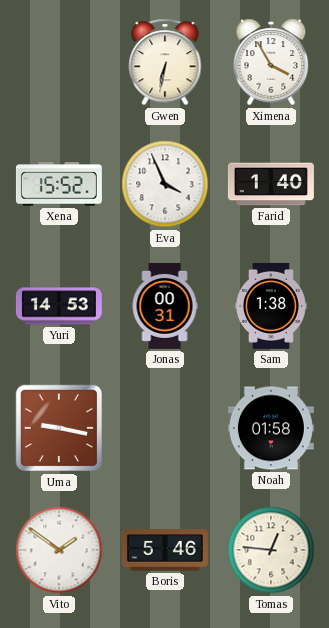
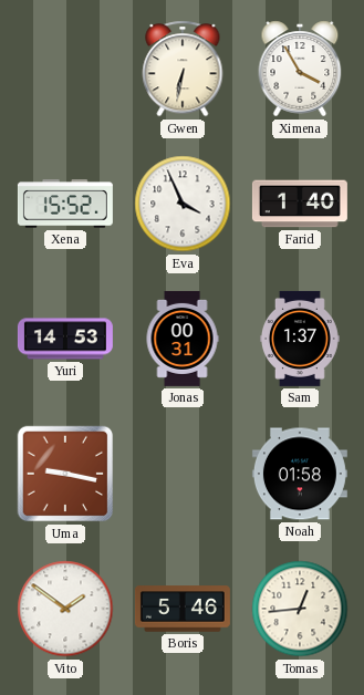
Sam: 1:38 -> 1:37
Tomas: 12:46 -> 12:44
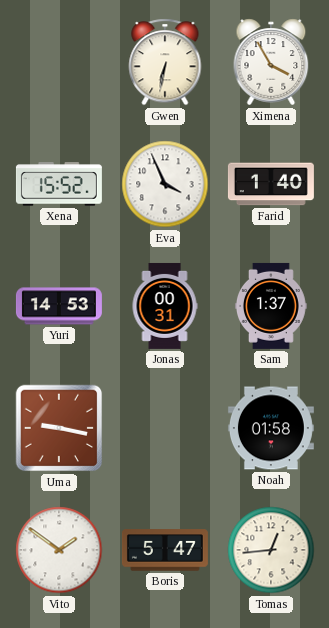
Boris: 5:46 -> 5:47
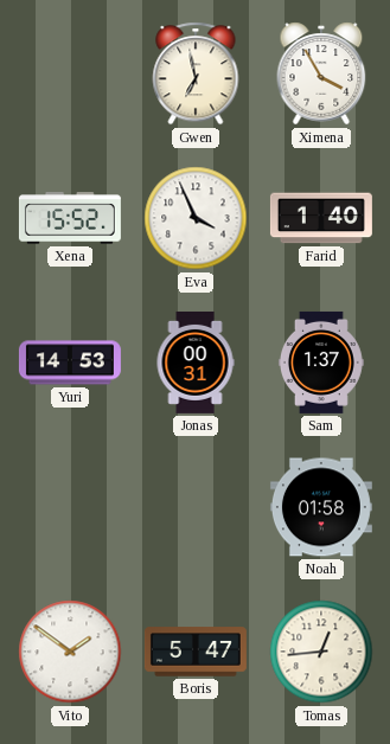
Gwen: 6:32 -> 6:58
Uma: 9:17 -> none
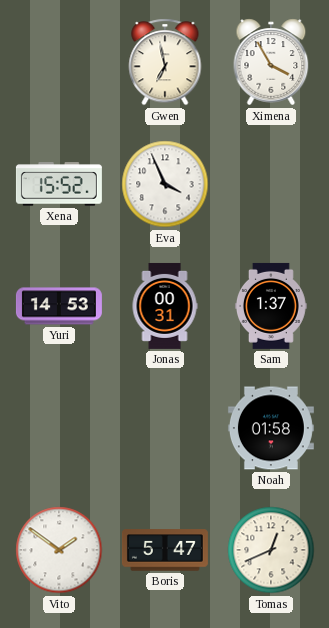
Farid: 1:40 -> none
Tomas: 12:44 -> 12:41
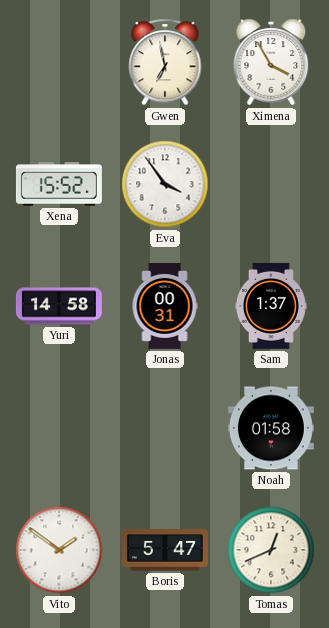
Eva: 3:56 -> 3:54
Yuri: 14:53 -> 14:58
